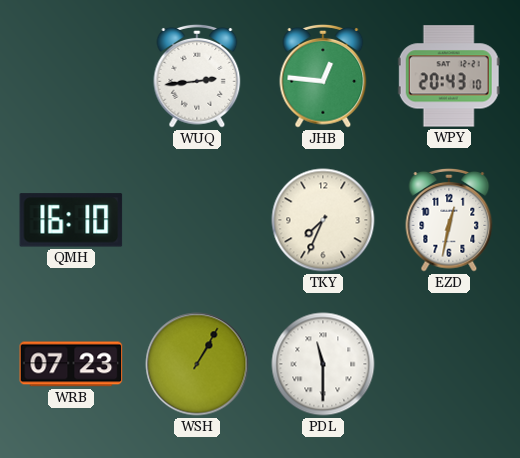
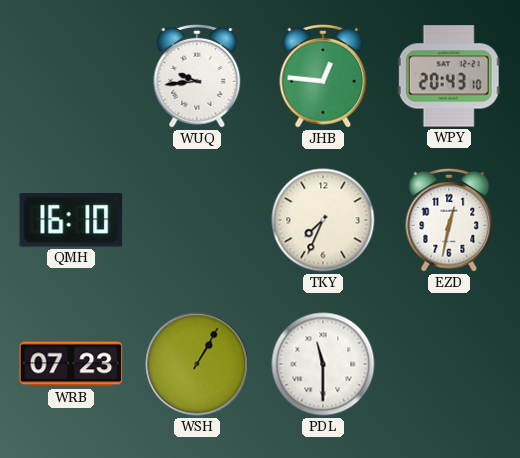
WUQ: 2:44 -> 9:44
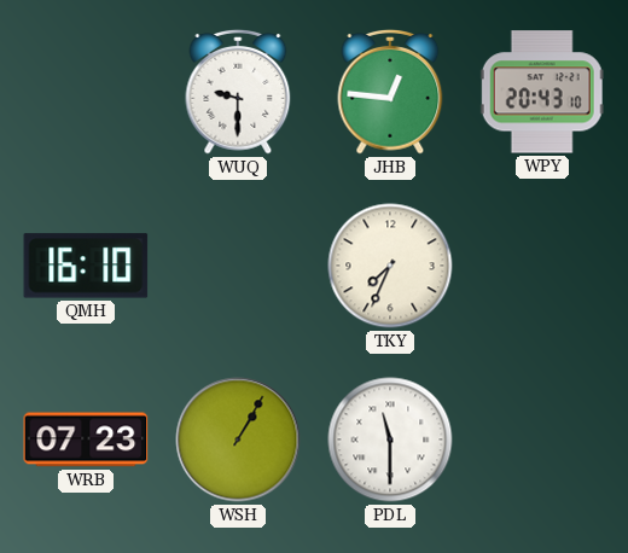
WUQ: 9:44 -> 9:30
EZD: 12:32 -> none
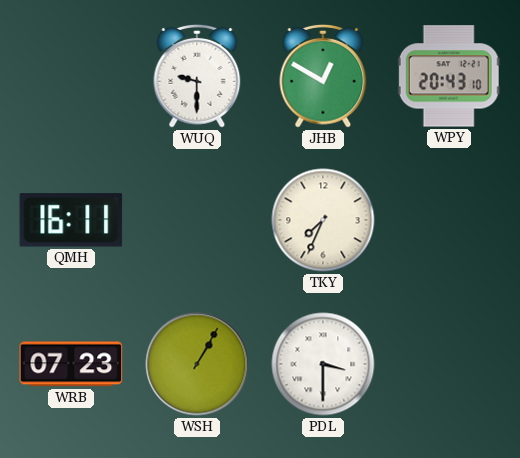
JHB: 12:46 -> 12:50
QMH: 16:10 -> 16:11
PDL: 11:30 -> 3:30
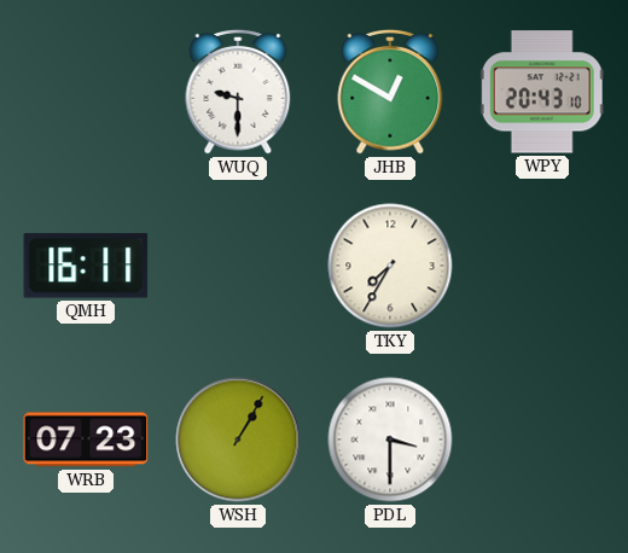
TKY: 7:34 -> 7:35
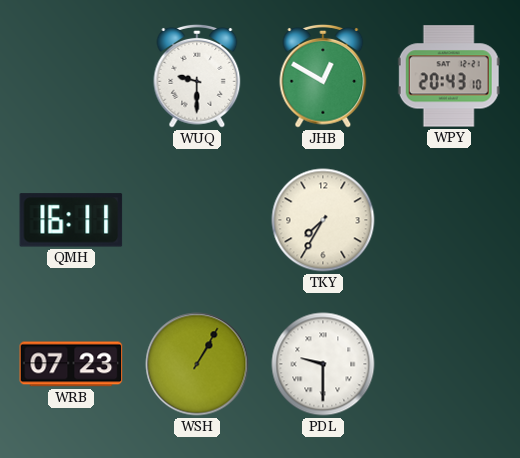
PDL: 3:30 -> 9:30
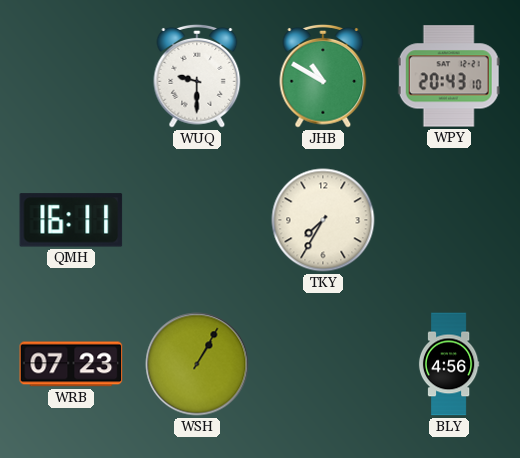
JHB: 12:50 -> 10:50
PDL: 9:30 -> none
BLY: none -> 4:56
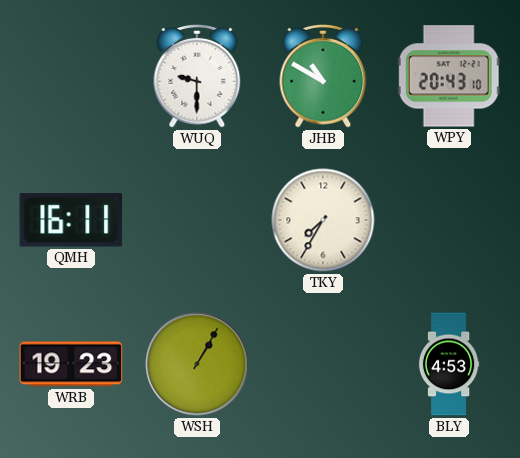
WRB: 07:23 -> 19:23
BLY: 4:56 -> 4:53
